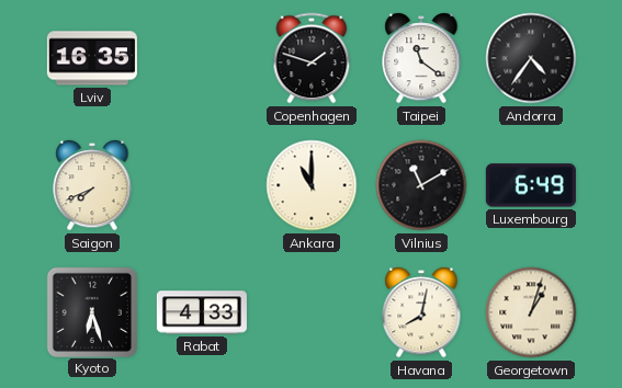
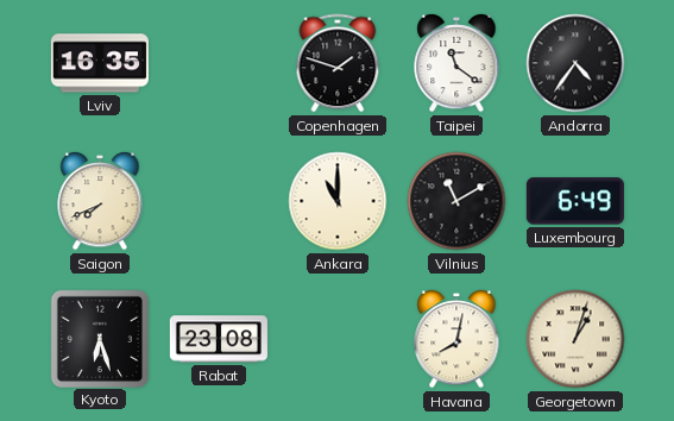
Rabat: 4:33 -> 23:08
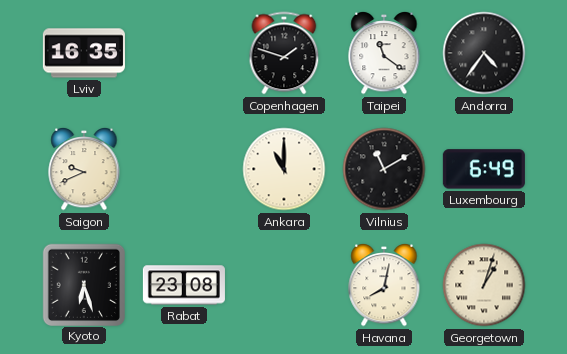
Saigon: 7:41 -> 9:41
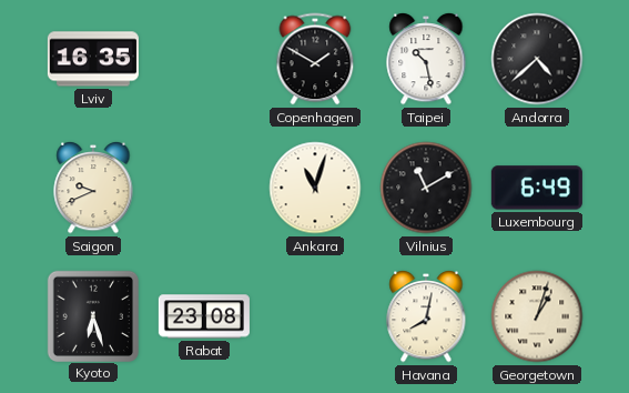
Copenhagen: 1:48 -> 1:50
Taipei: 11:21 -> 10:28
Andorra: 4:36 -> 4:38
Ankara: 11:00 -> 11:03
